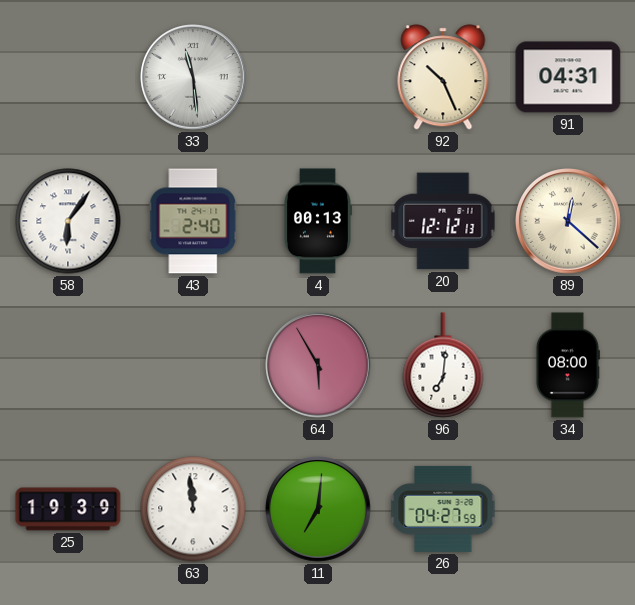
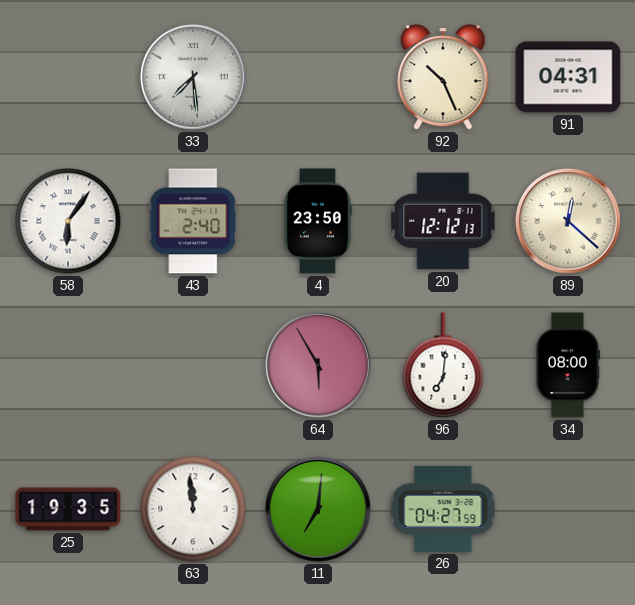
33: 11:29 -> 7:29
4: 00:13 -> 23:50
25: 19:39 -> 19:35
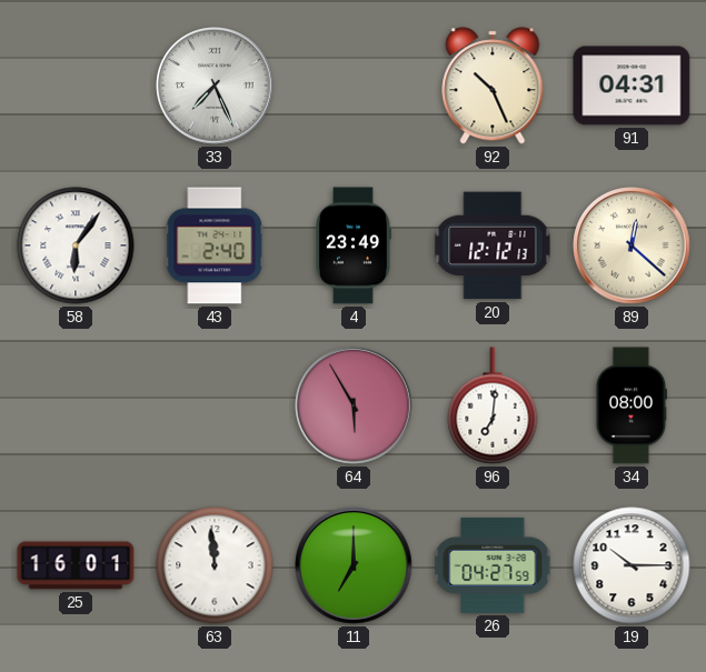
33: 7:29 -> 7:26
4: 23:50 -> 23:49
25: 19:35 -> 16:01
11: 7:01 -> 7:00
19: none -> 10:15
